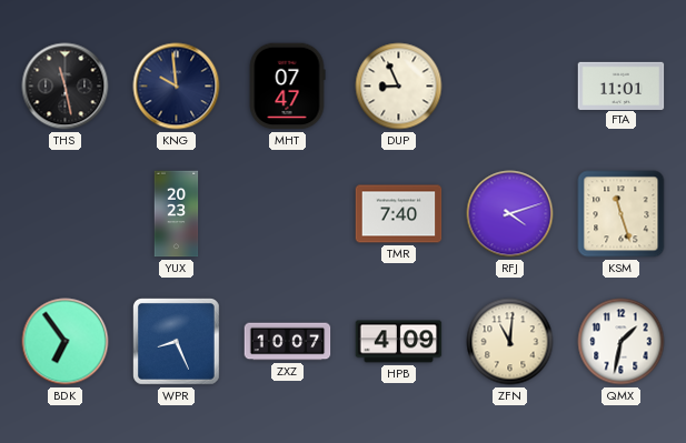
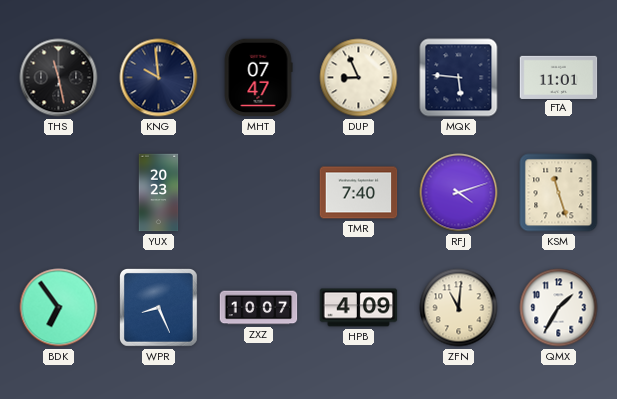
MQK: none -> 5:46
QMX: 1:32 -> 1:35
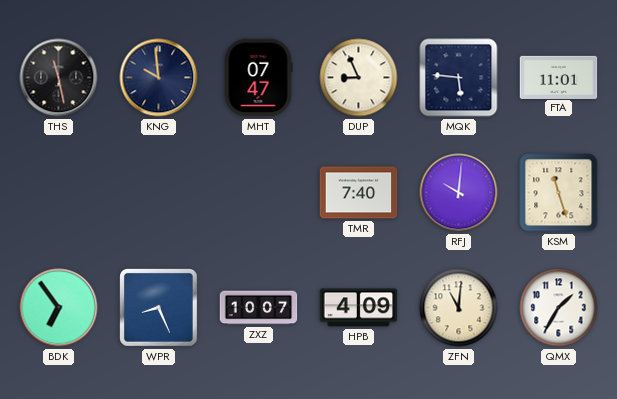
YUX: 20:23 -> none
RFJ: 4:12 -> 10:01
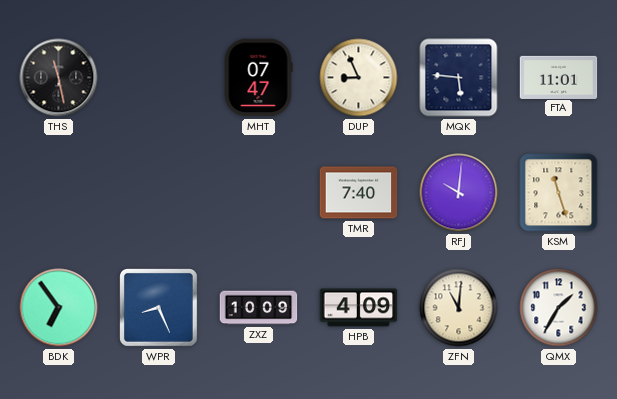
KNG: 9:59 -> none
ZXZ: 10:07 -> 10:09
